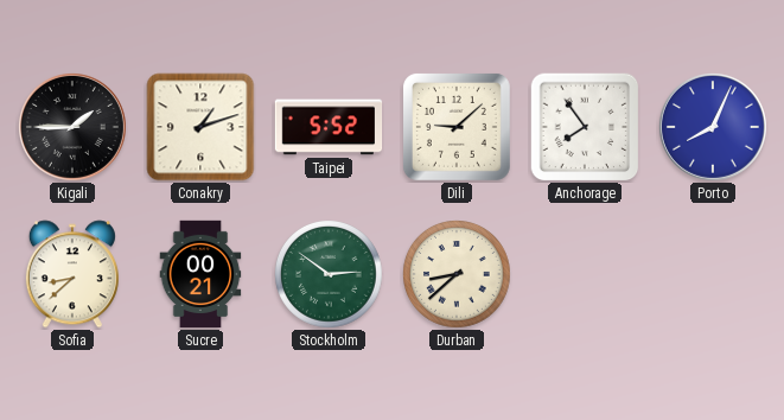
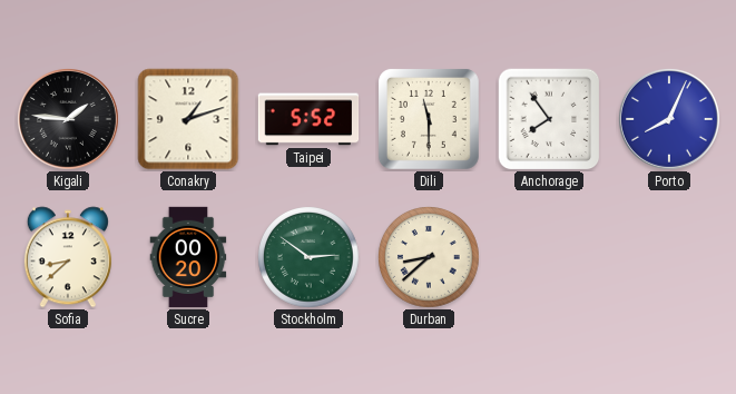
Kigali: 1:45 -> 1:46
Dili: 9:08 -> 11:30
Sucre: 00:21 -> 00:20
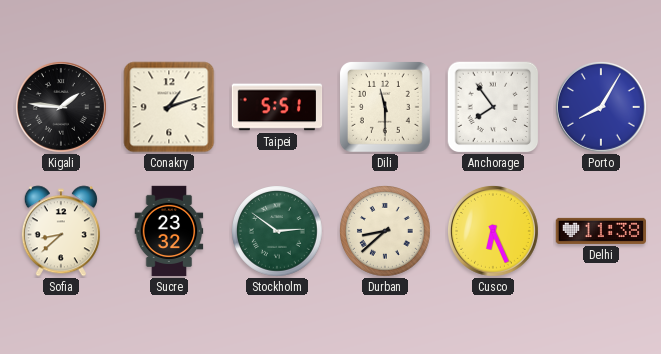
Taipei: 5:52 -> 5:51
Porto: 8:04 -> 8:05
Sucre: 00:20 -> 23:32
Cusco: none -> 6:26
Delhi: none -> 11:38
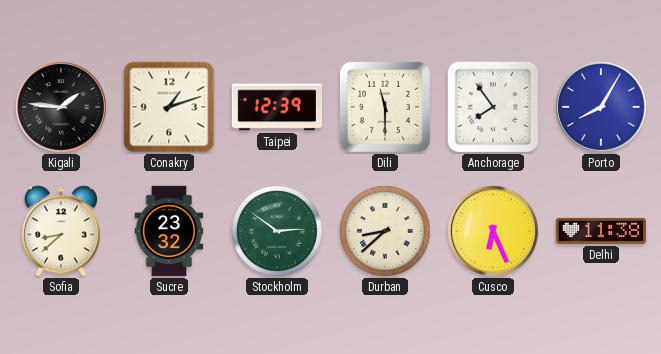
Taipei: 5:51 -> 12:39
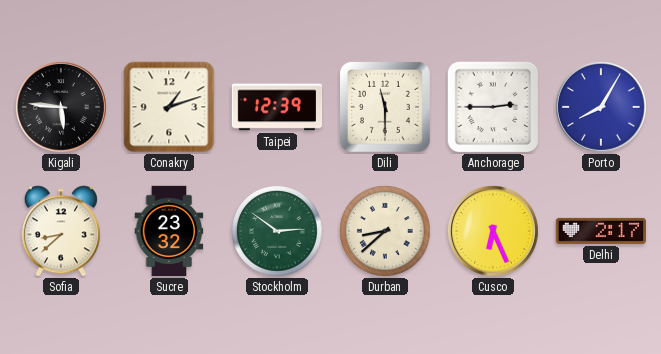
Kigali: 1:46 -> 5:46
Anchorage: 7:54 -> 2:45
Delhi: 11:38 -> 2:17
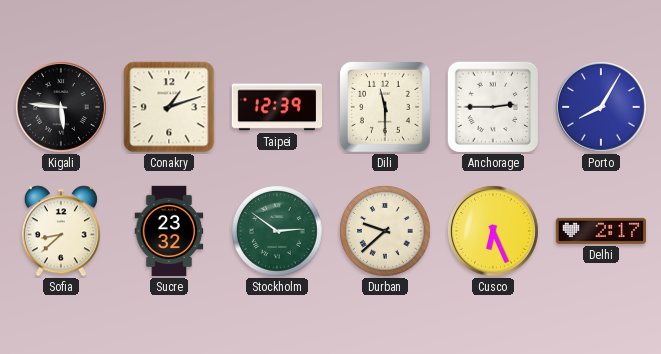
Durban: 8:38 -> 9:38
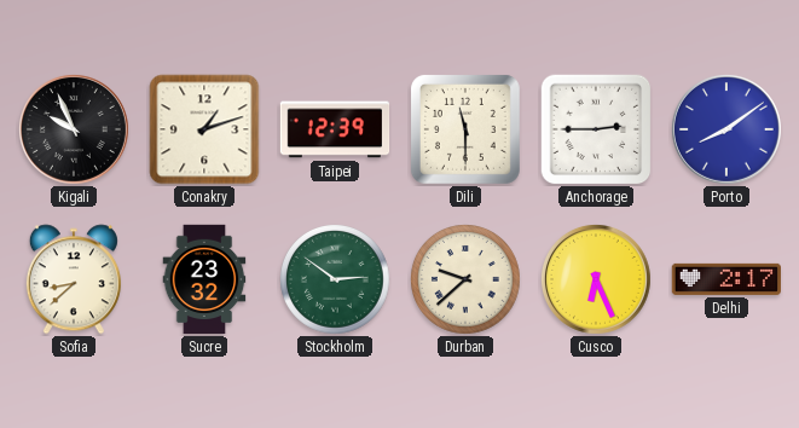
Kigali: 5:46 -> 9:56
Porto: 8:05 -> 8:09
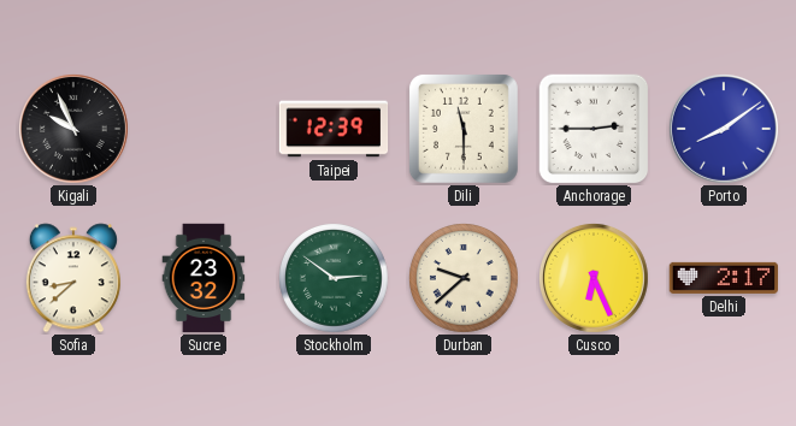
Conakry: 1:12 -> none
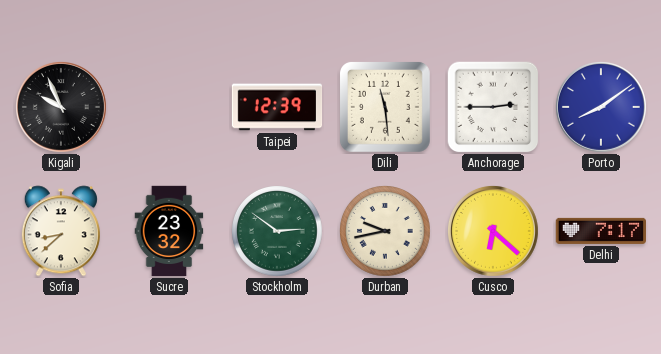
Dili: 11:30 -> 11:29
Durban: 9:38 -> 9:43
Cusco: 6:26 -> 6:22
Delhi: 2:17 -> 7:17
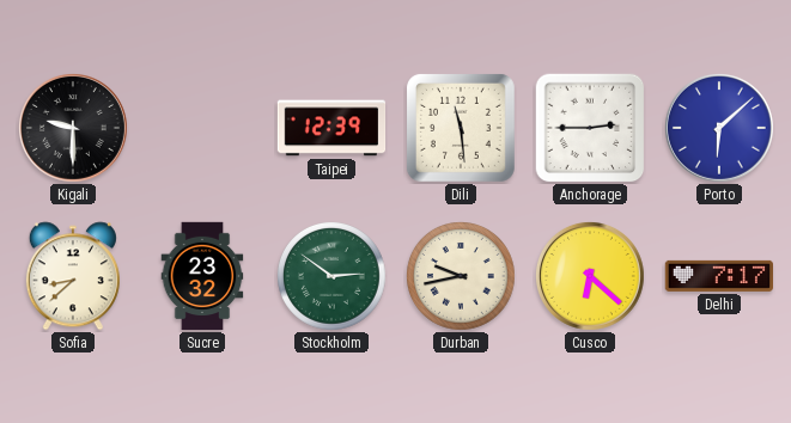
Kigali: 9:56 -> 9:30
Porto: 8:09 -> 6:08
